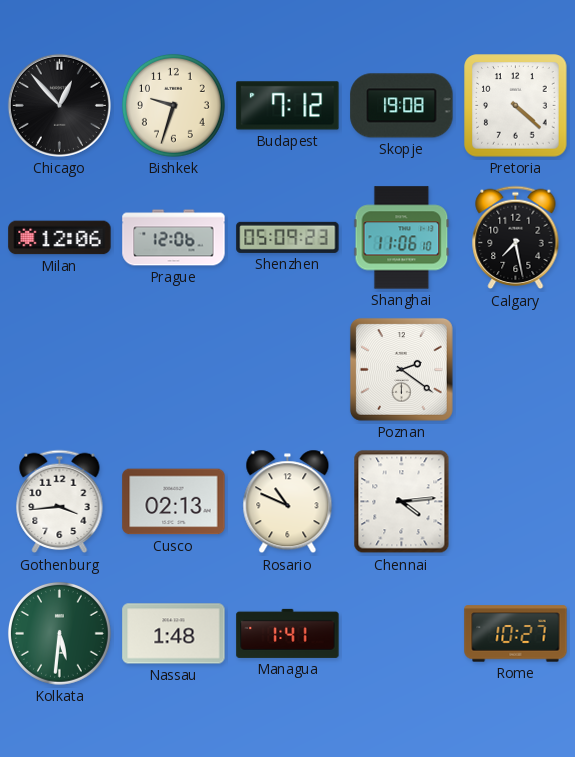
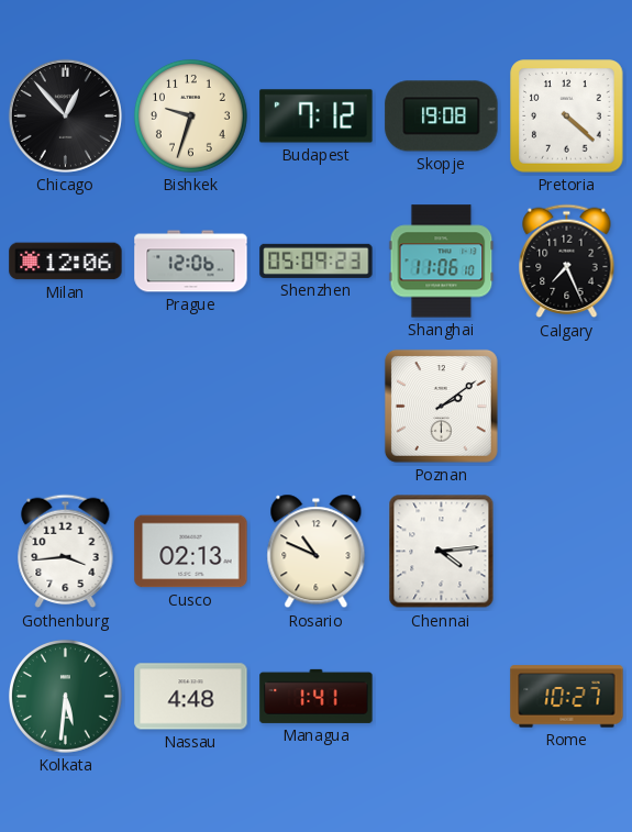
Calgary: 7:28 -> 7:26
Poznan: 2:21 -> 2:09
Nassau: 1:48 -> 4:48
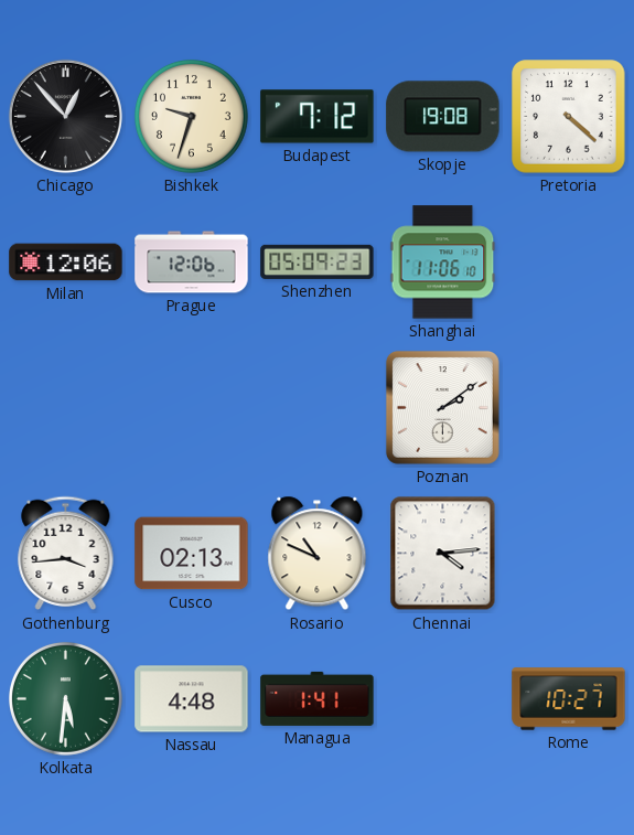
Calgary: 7:26 -> none
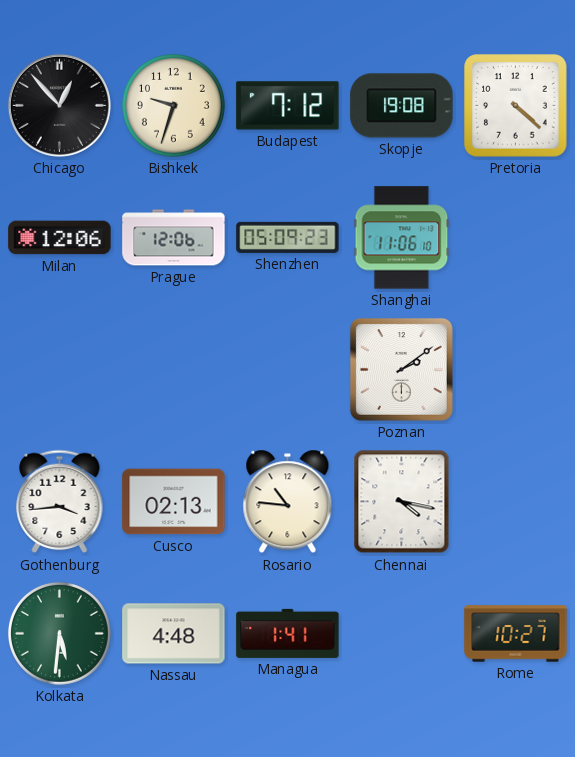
Rosario: 10:49 -> 10:46
Chennai: 4:14 -> 4:17
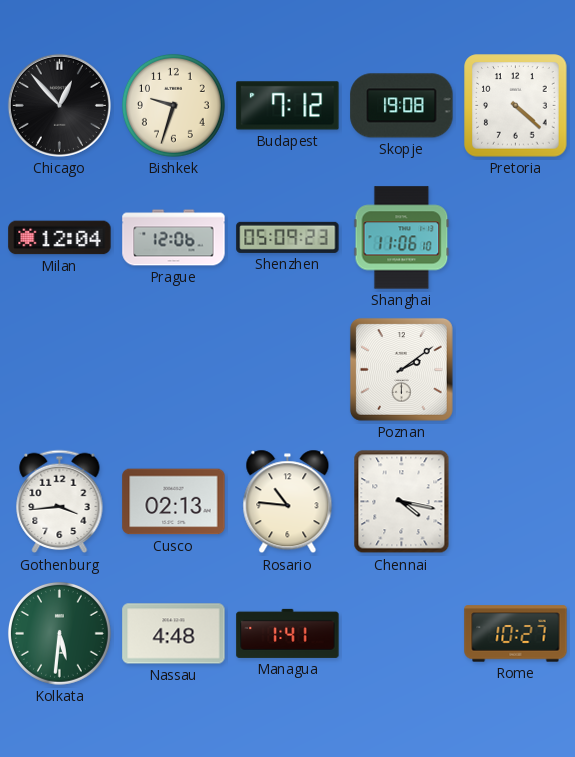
Milan: 12:06 -> 12:04
